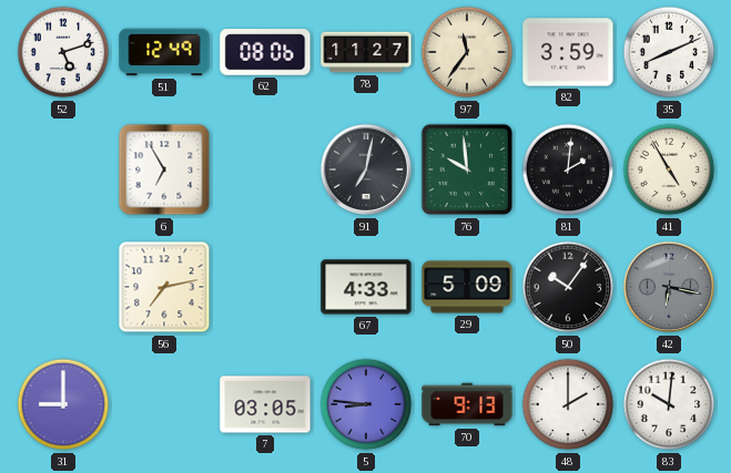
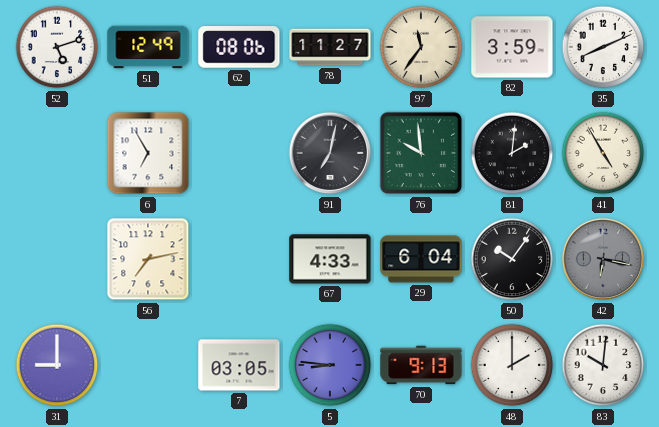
29: 5:09 -> 6:04
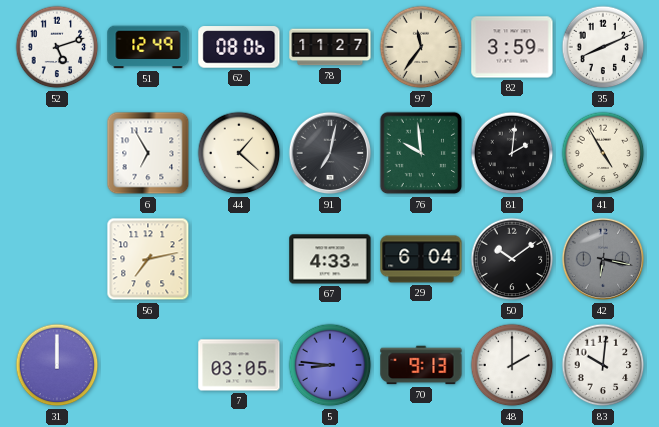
44: none -> 1:22
50: 10:06 -> 10:09
31: 9:00 -> 12:00
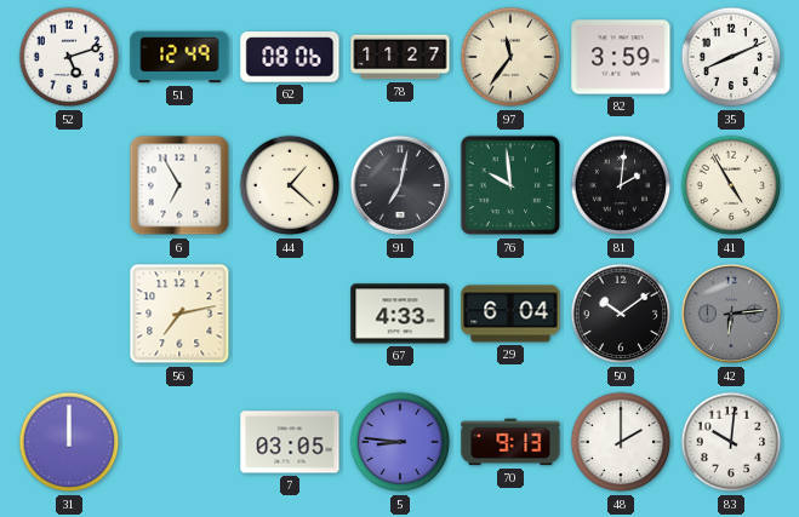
42: 6:17 -> 6:14
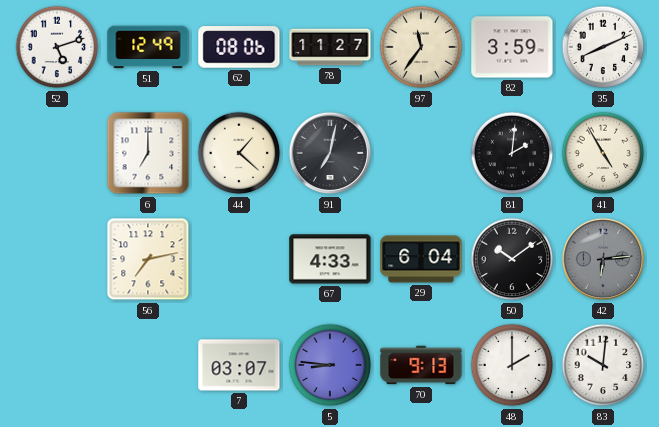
6: 6:55 -> 7:00
76: 9:59 -> none
31: 12:00 -> none
7: 03:05 -> 03:07
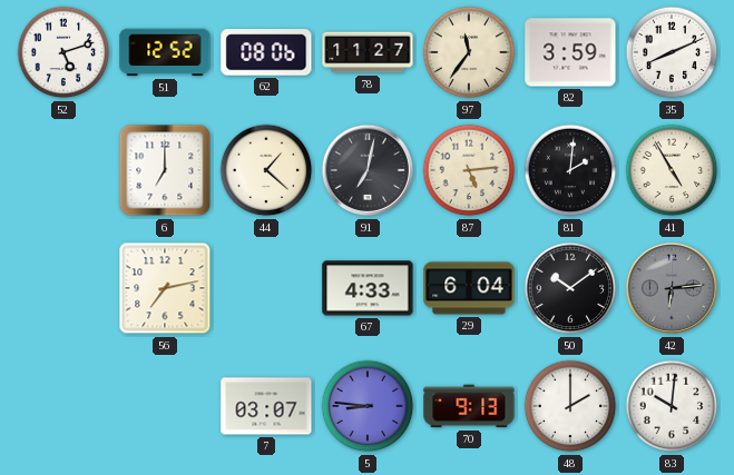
51: 12:49 -> 12:52
87: none -> 5:14
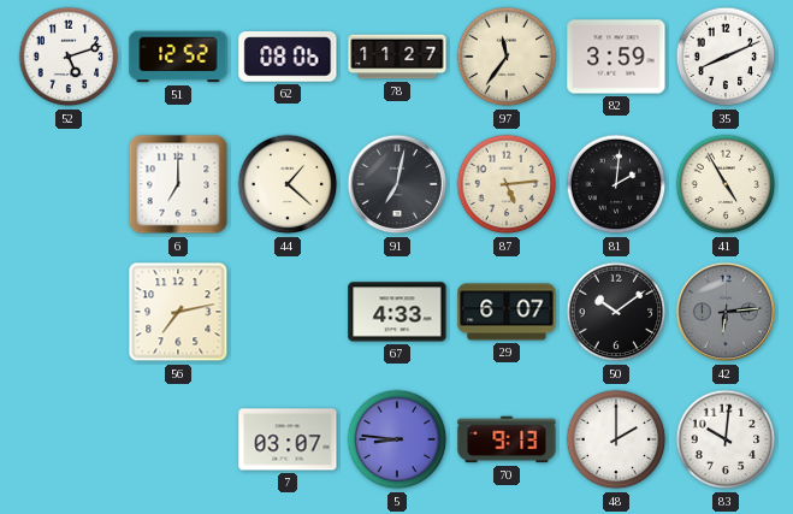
29: 6:04 -> 6:07
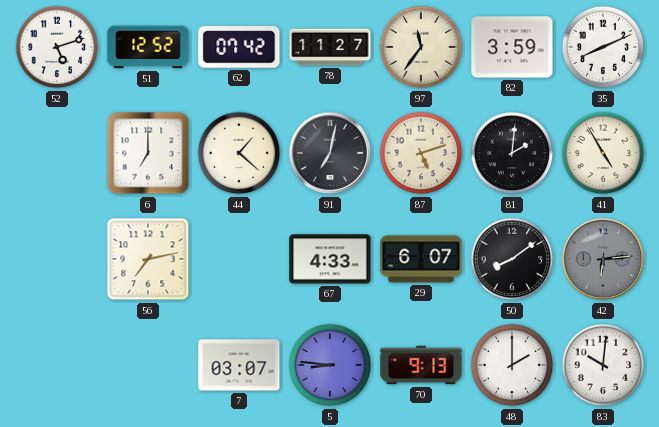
62: 08:06 -> 07:42
87: 5:14 -> 5:12
50: 10:09 -> 8:09
